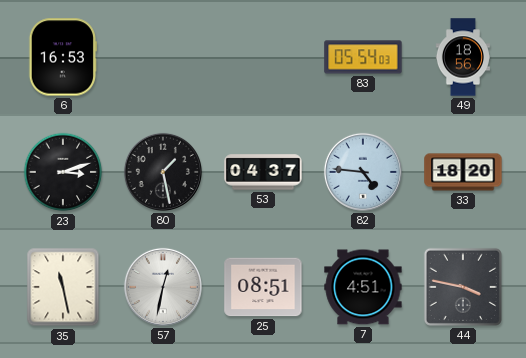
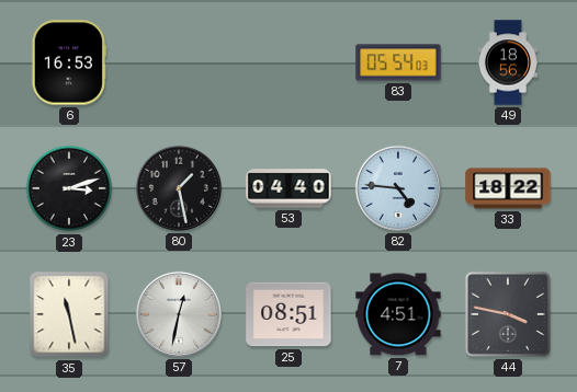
53: 04:37 -> 04:40
33: 18:20 -> 18:22
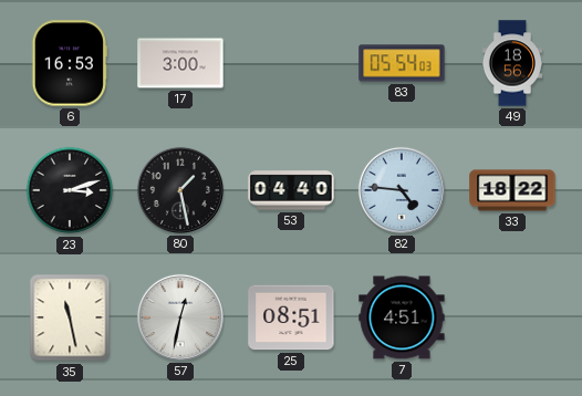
17: none -> 3:00
44: 3:47 -> none
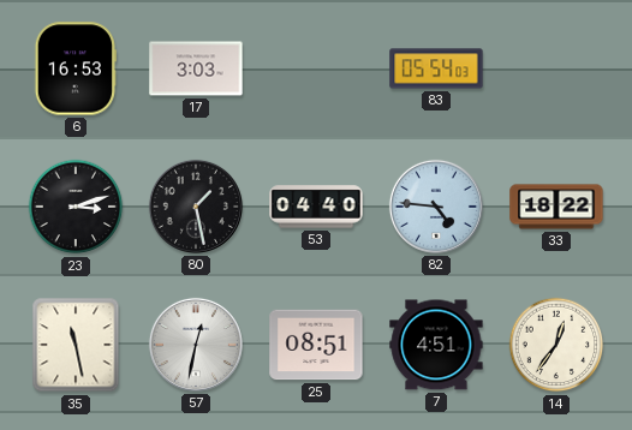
17: 3:00 -> 3:03
49: 18:56 -> none
14: none -> 12:36
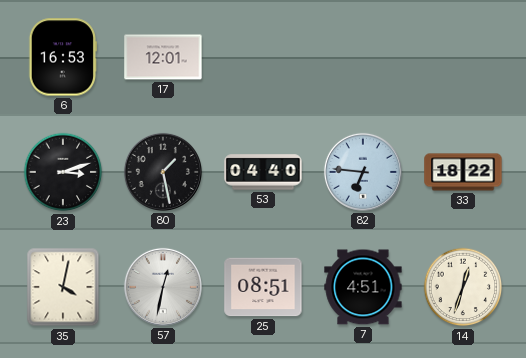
17: 3:03 -> 12:01
83: 05:54 -> none
82: 4:46 -> 6:46
35: 11:28 -> 4:02
14: 12:36 -> 12:33
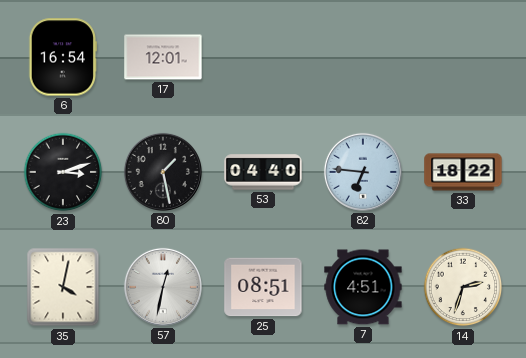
6: 16:53 -> 16:54
14: 12:33 -> 2:33
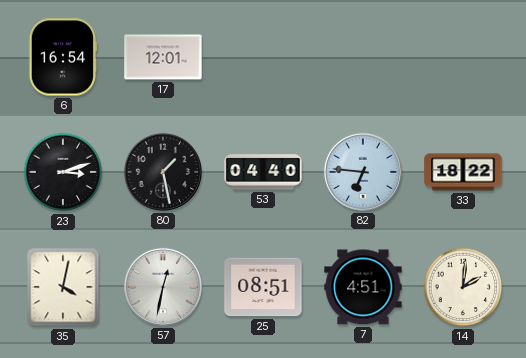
14: 2:33 -> 2:01
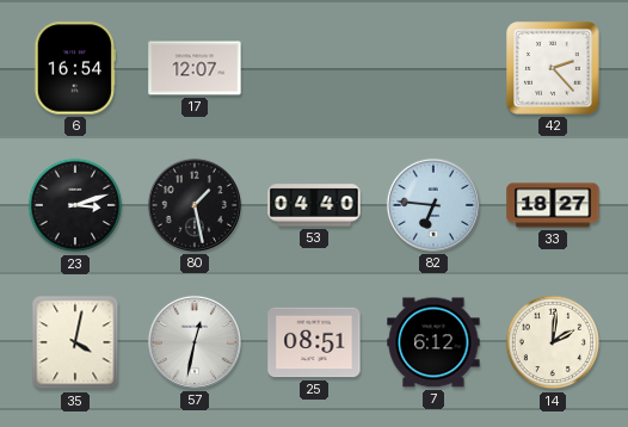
17: 12:01 -> 12:07
42: none -> 2:23
33: 18:22 -> 18:27
7: 4:51 -> 6:12
